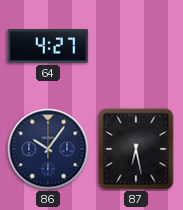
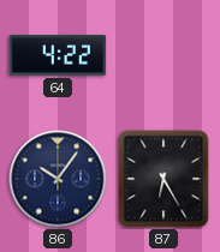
64: 4:27 -> 4:22
87: 6:28 -> 6:25
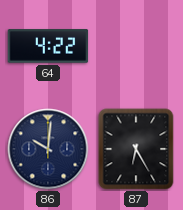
86: 10:06 -> 10:01
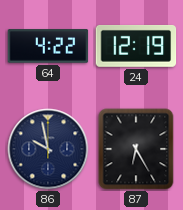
24: none -> 12:19
86: 10:01 -> 9:58
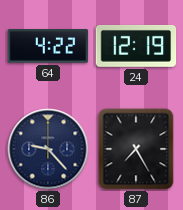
86: 9:58 -> 9:23
87: 6:25 -> 7:25
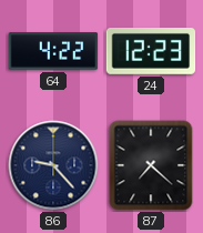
24: 12:19 -> 12:23
87: 7:25 -> 7:22
